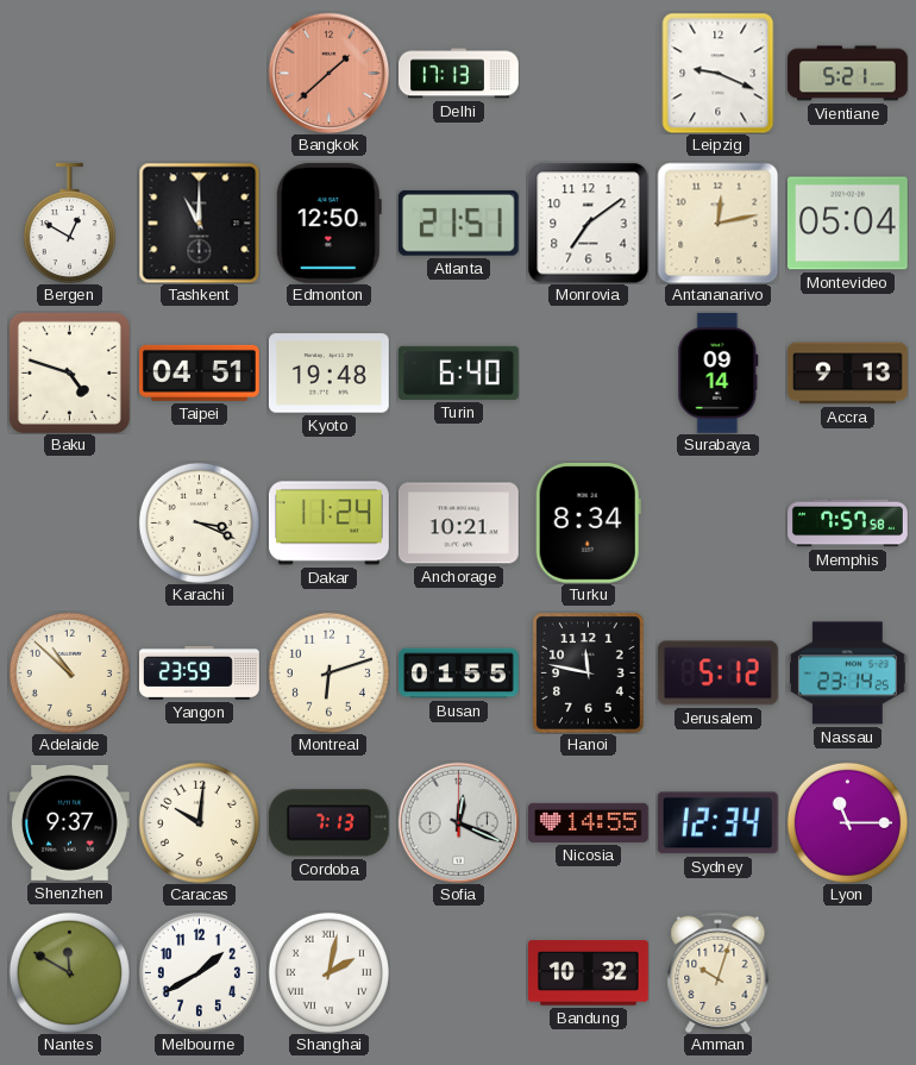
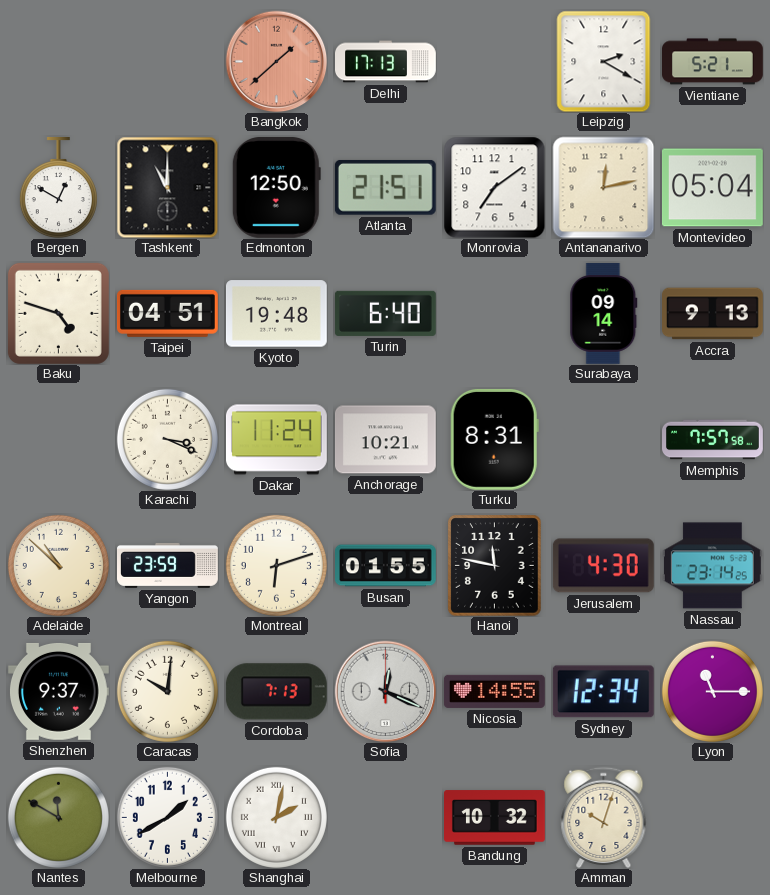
Leipzig: 9:19 -> 2:20
Turku: 8:34 -> 8:31
Jerusalem: 5:12 -> 4:30
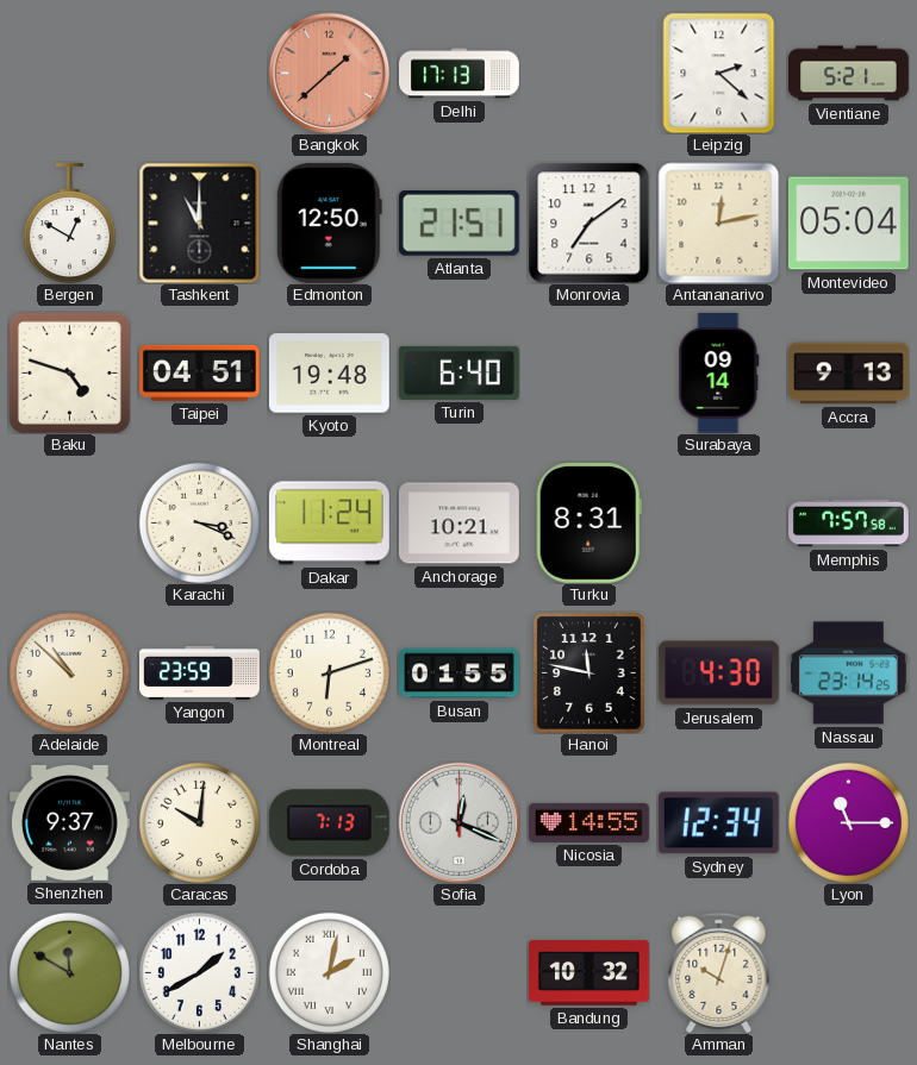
Leipzig: 2:20 -> 2:22
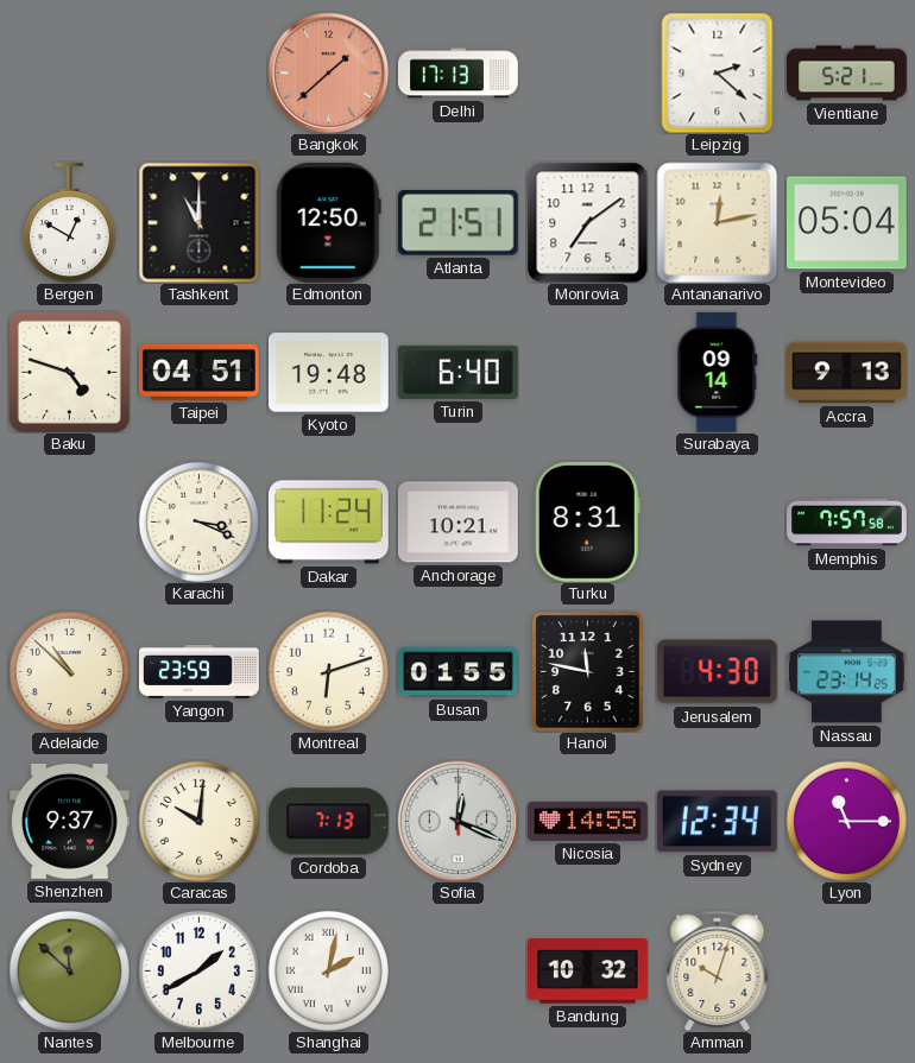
Nantes: 11:50 -> 11:52
